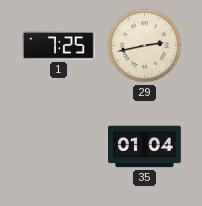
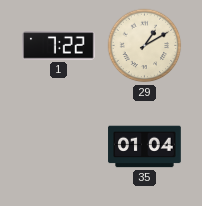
1: 7:25 -> 7:22
29: 2:43 -> 1:10
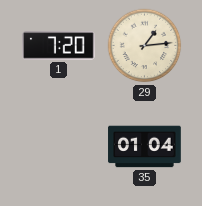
1: 7:22 -> 7:20
29: 1:10 -> 1:14
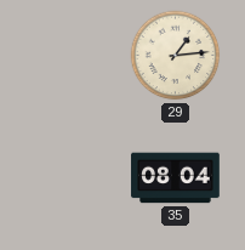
1: 7:20 -> none
35: 01:04 -> 08:04
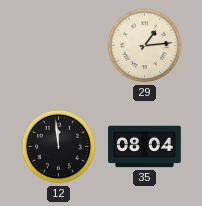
12: none -> 11:59
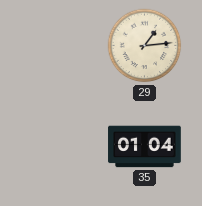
12: 11:59 -> none
35: 08:04 -> 01:04
